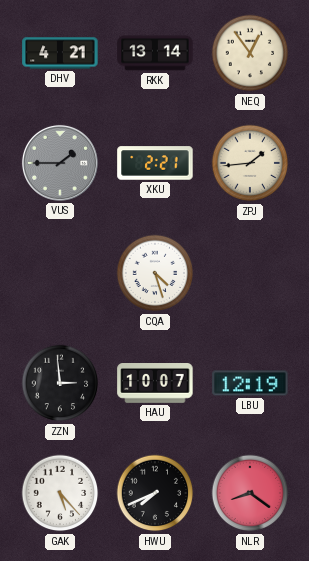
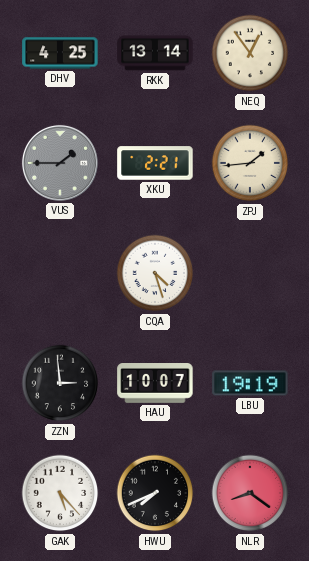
DHV: 4:21 -> 4:25
LBU: 12:19 -> 19:19
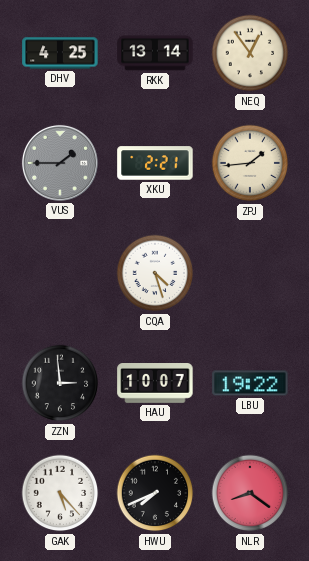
LBU: 19:19 -> 19:22
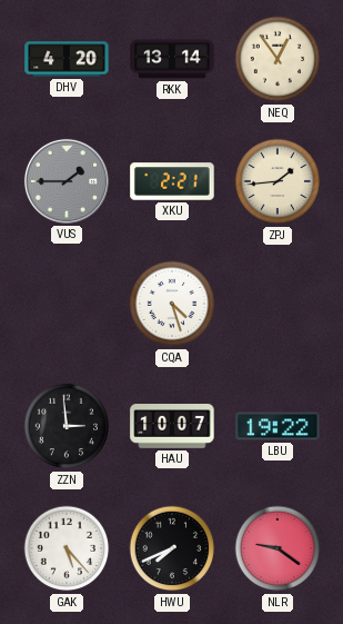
DHV: 4:25 -> 4:20
NLR: 8:21 -> 9:21
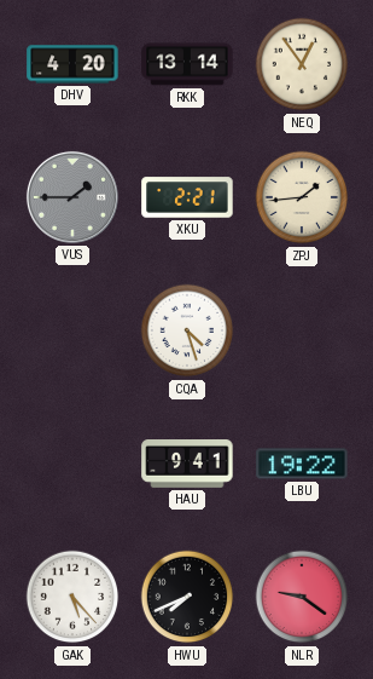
ZZN: 2:59 -> none
HAU: 10:07 -> 9:41
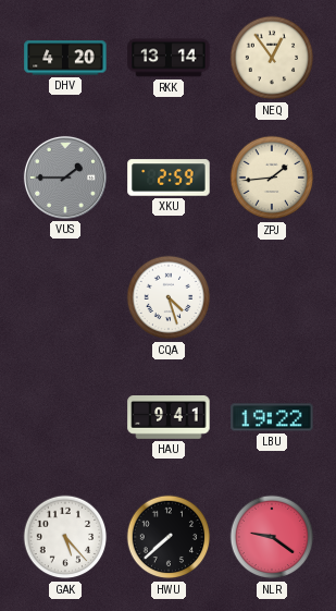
XKU: 2:21 -> 2:59
HWU: 7:41 -> 7:38
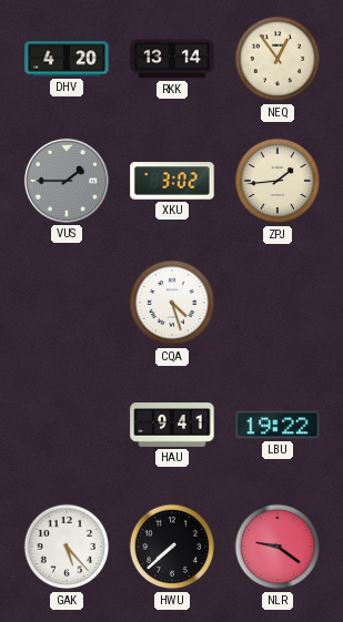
XKU: 2:59 -> 3:02
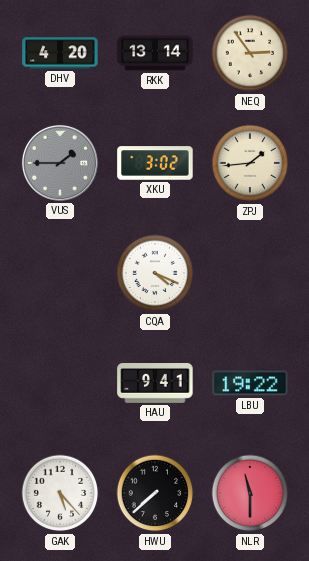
NEQ: 12:54 -> 2:54
CQA: 4:27 -> 4:19
NLR: 9:21 -> 11:30
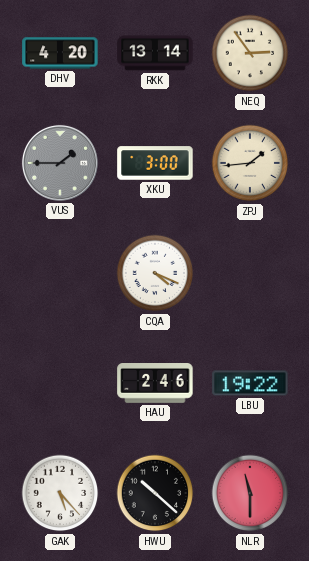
XKU: 3:02 -> 3:00
HAU: 9:41 -> 2:46
HWU: 7:38 -> 10:22
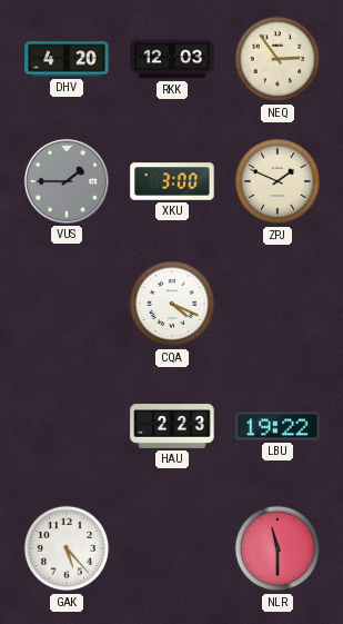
RKK: 13:14 -> 12:03
ZPJ: 1:44 -> 1:49
HAU: 2:46 -> 2:23
HWU: 10:22 -> none
